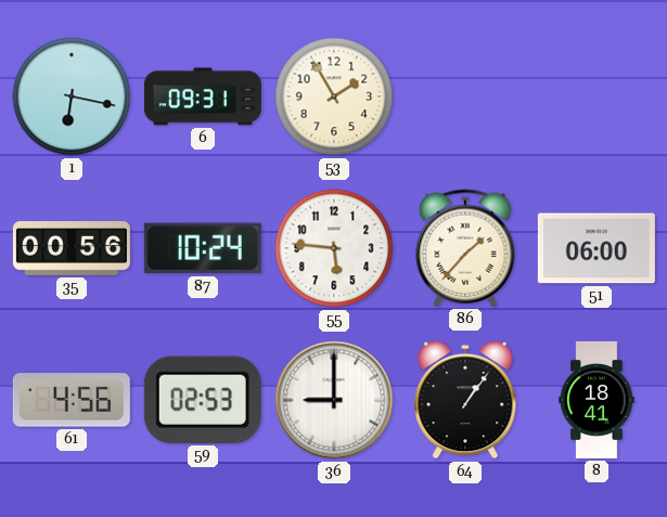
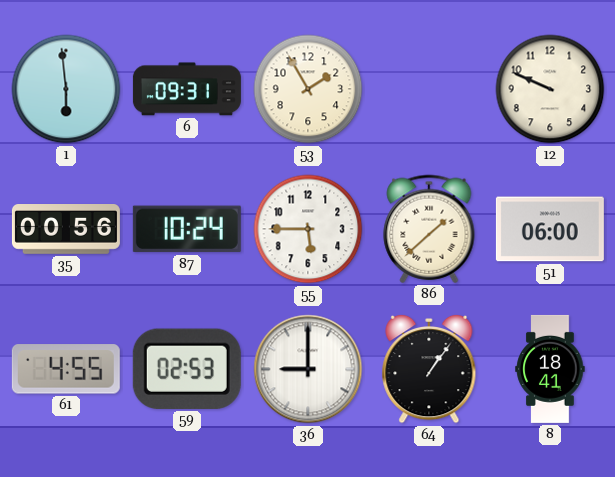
1: 6:17 -> 5:59
12: none -> 9:49
55: 5:46 -> 5:45
86: 1:37 -> 1:38
61: 4:56 -> 4:55
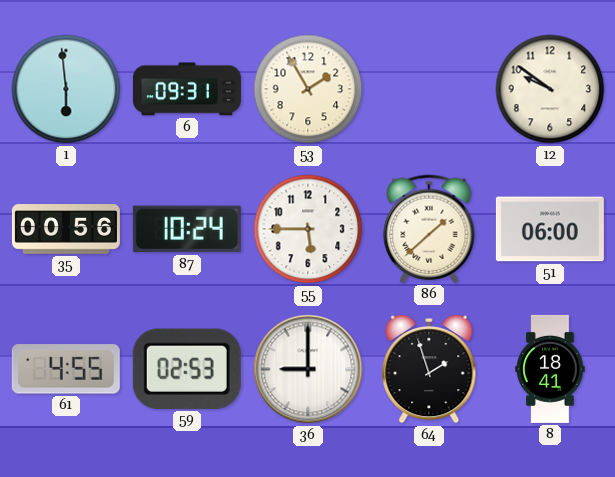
12: 9:49 -> 9:51
64: 1:06 -> 1:57
